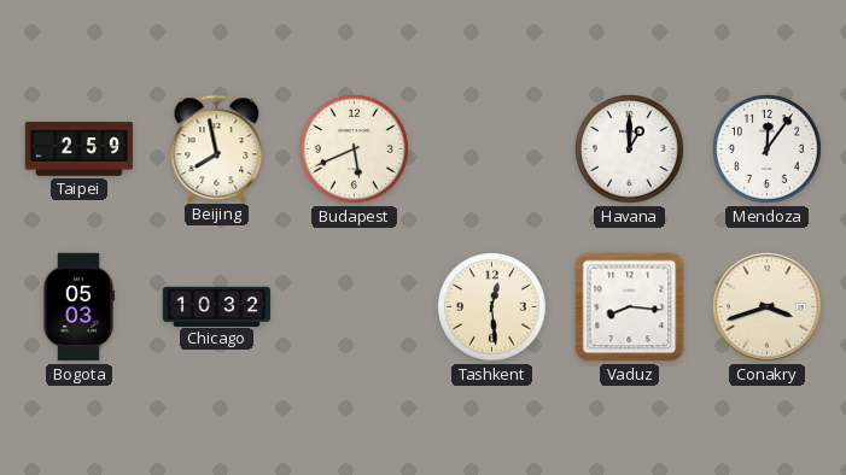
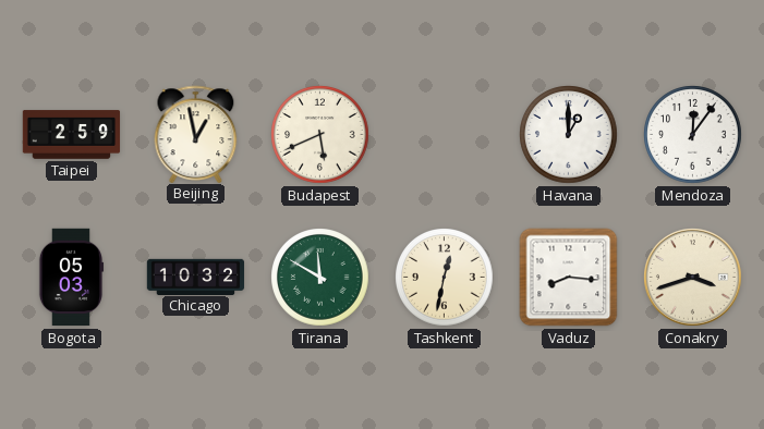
Beijing: 7:58 -> 12:58
Tirana: none -> 11:50
Tashkent: 12:29 -> 12:32
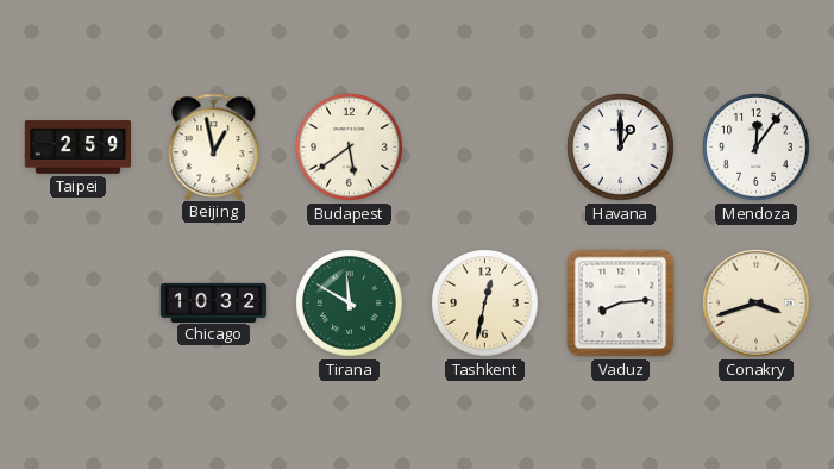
Budapest: 5:41 -> 5:39
Bogota: 05:03 -> none
Vaduz: 8:16 -> 8:14
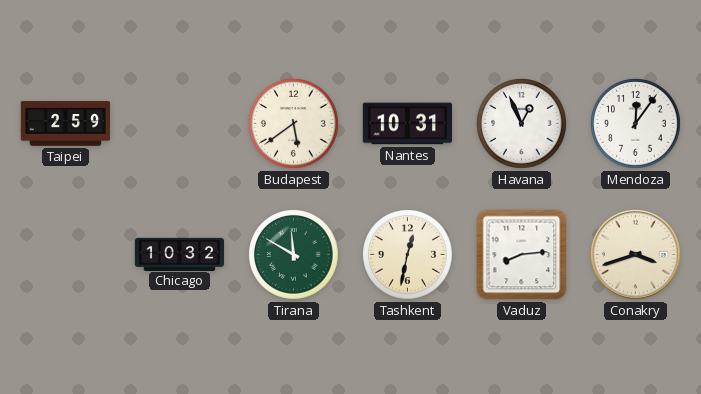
Beijing: 12:58 -> none
Nantes: none -> 10:31
Havana: 1:00 -> 12:56
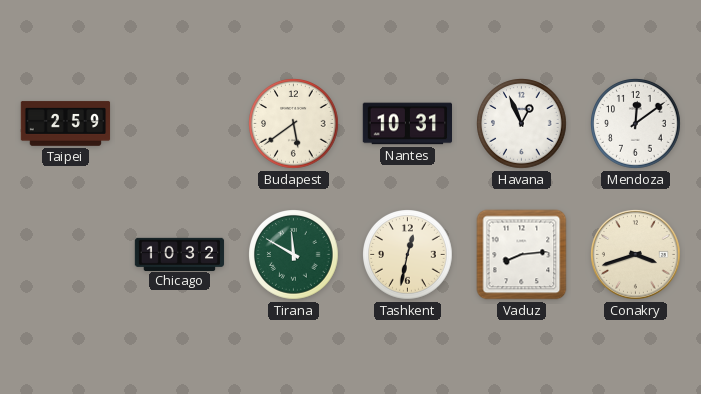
Mendoza: 12:06 -> 12:09
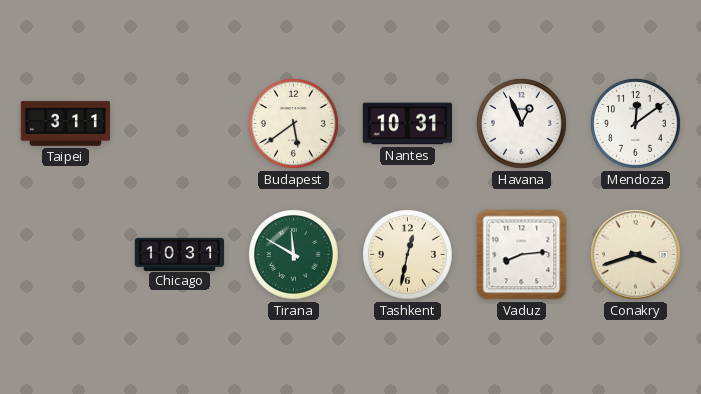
Taipei: 2:59 -> 3:11
Chicago: 10:32 -> 10:31
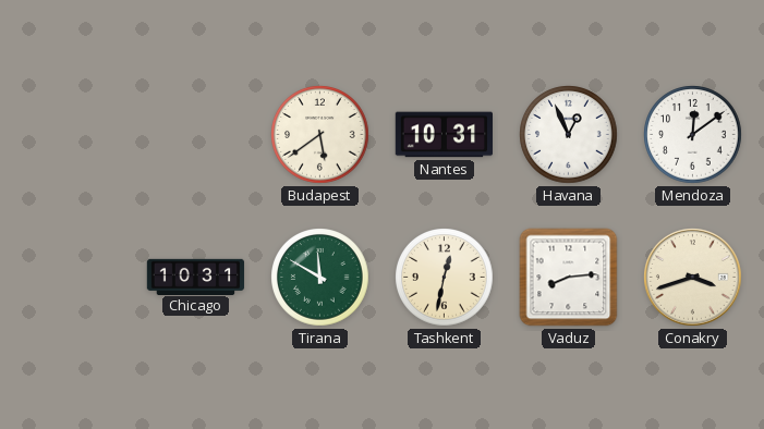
Taipei: 3:11 -> none
